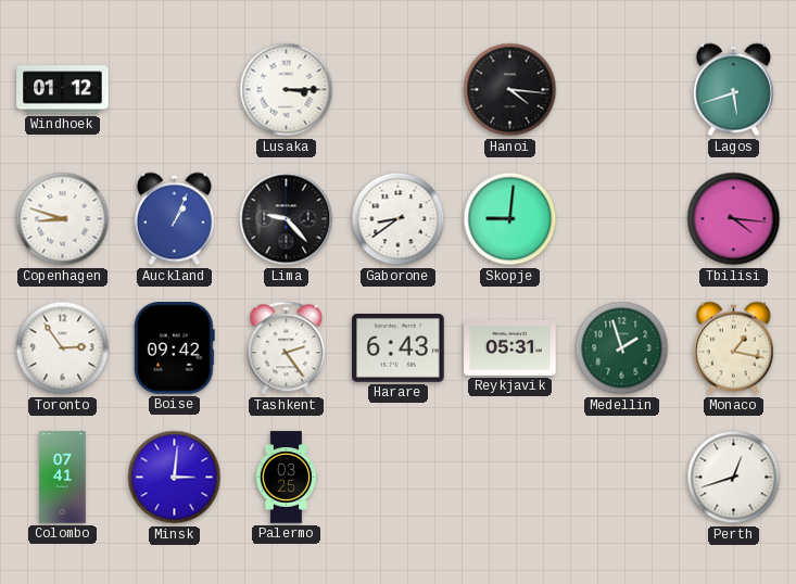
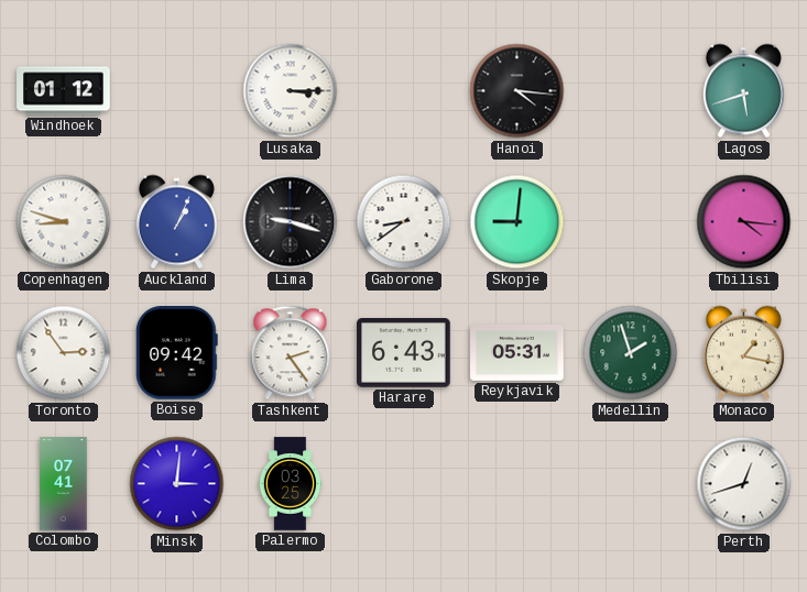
Lima: 9:23 -> 9:18
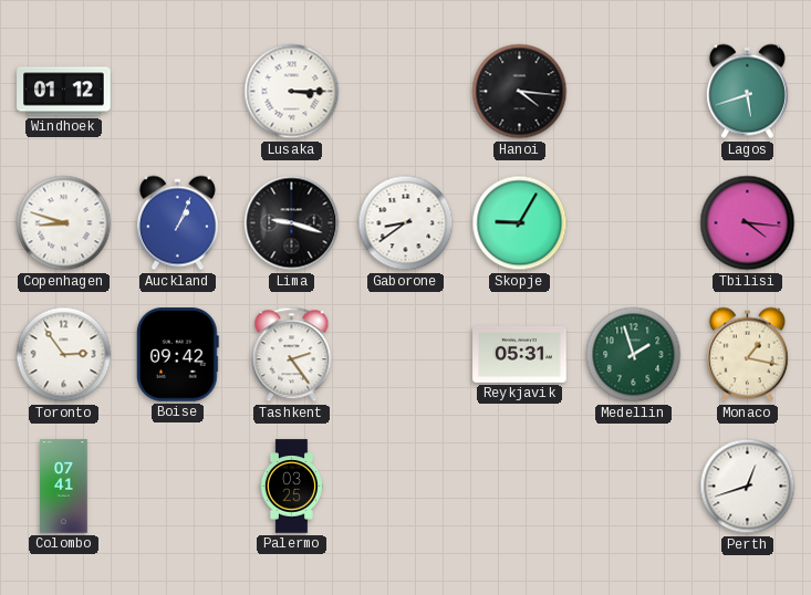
Skopje: 9:01 -> 9:05
Harare: 6:43 -> none
Minsk: 3:01 -> none
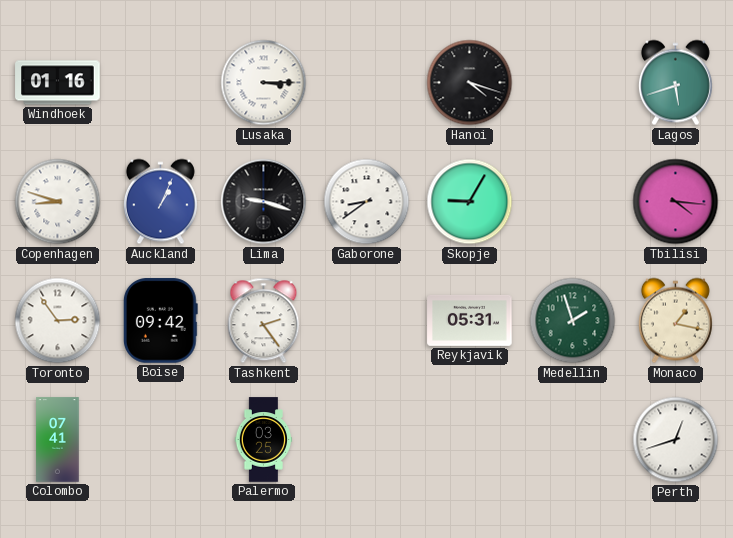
Windhoek: 01:12 -> 01:16
Hanoi: 4:16 -> 4:18
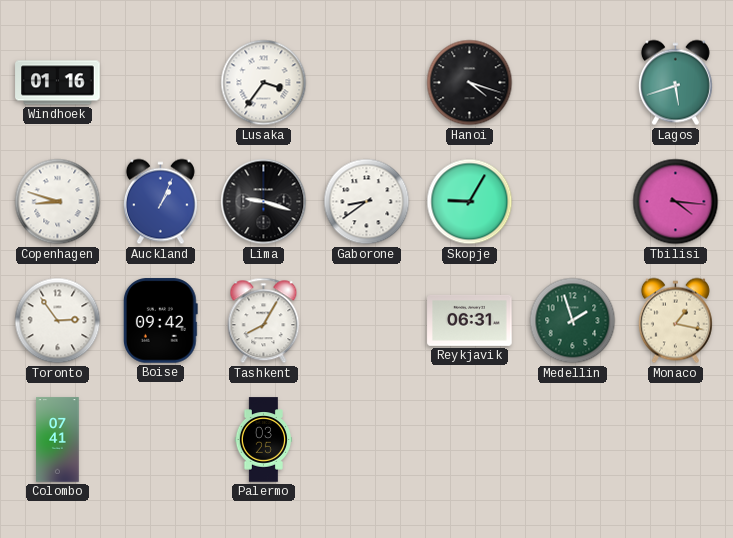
Lusaka: 3:15 -> 3:36
Tashkent: 2:24 -> 8:05
Reykjavik: 05:31 -> 06:31
Perth: 12:42 -> none
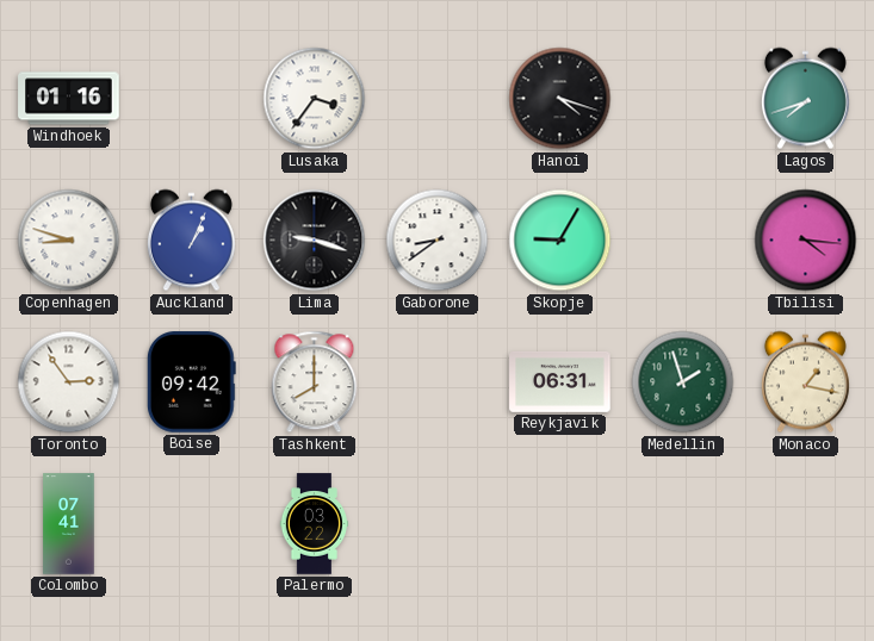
Lagos: 5:42 -> 7:42
Tashkent: 8:05 -> 8:00
Palermo: 03:25 -> 03:22
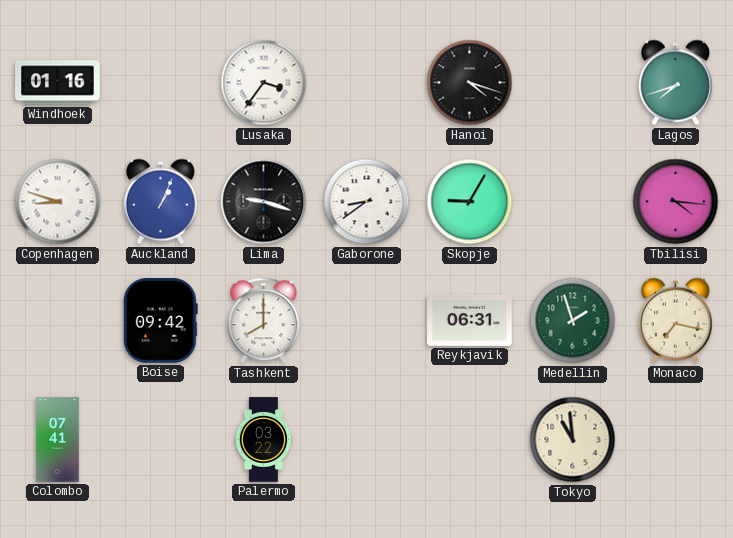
Toronto: 2:54 -> none
Monaco: 1:17 -> 7:17
Tokyo: none -> 10:59
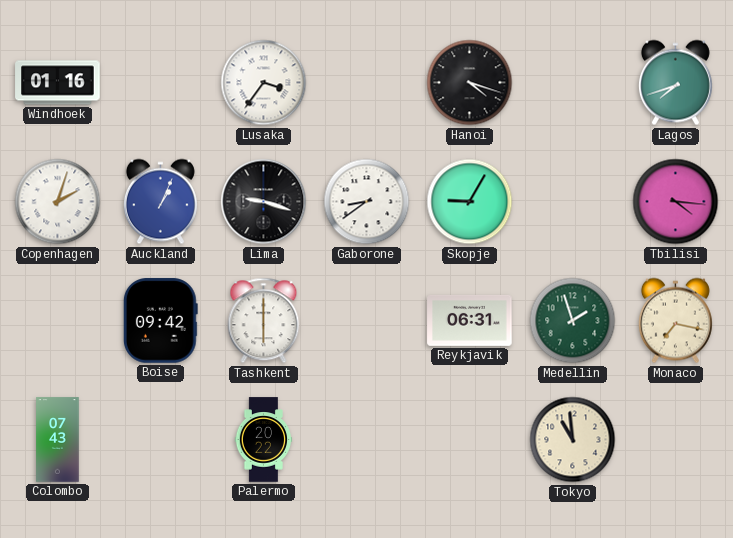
Copenhagen: 8:48 -> 2:03
Tashkent: 8:00 -> 6:00
Colombo: 07:41 -> 07:43
Palermo: 03:22 -> 20:22
